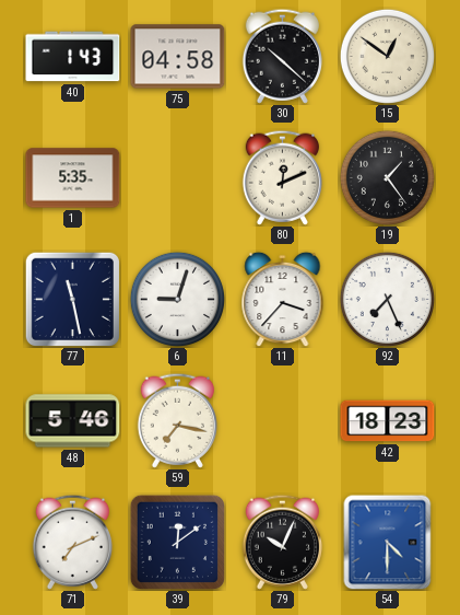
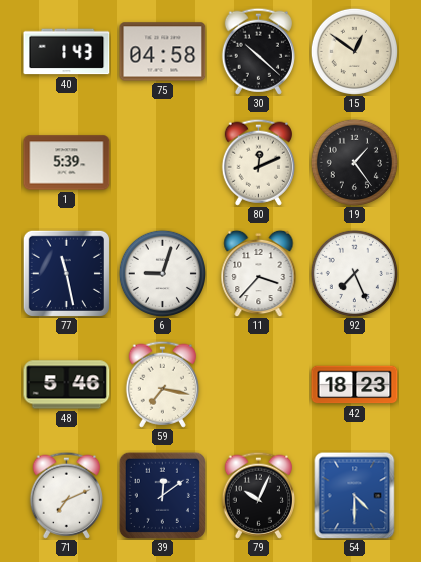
1: 5:35 -> 5:39
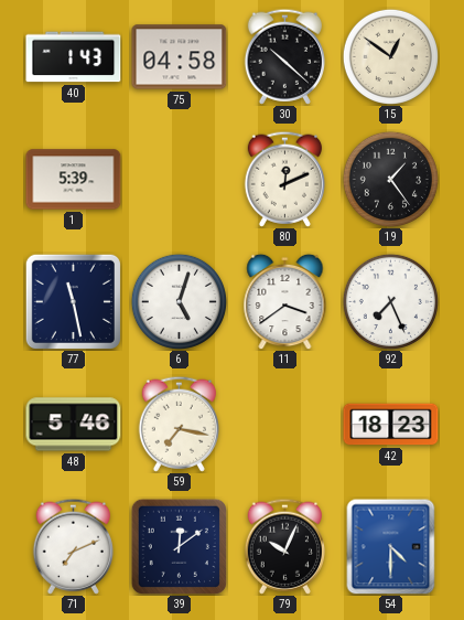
6: 9:03 -> 5:03
11: 3:37 -> 3:39
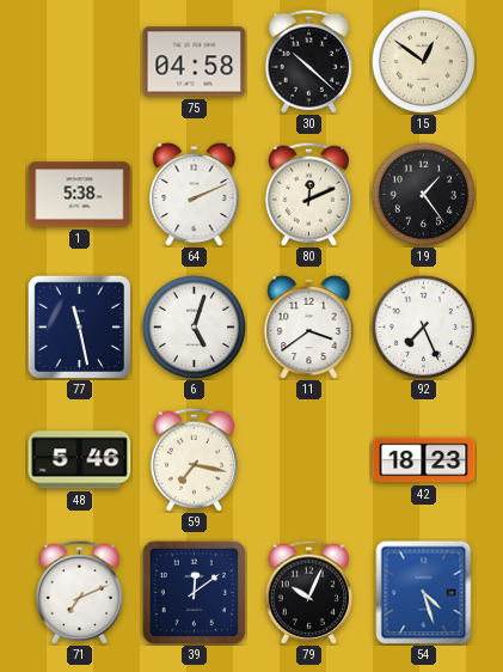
40: 1:43 -> none
1: 5:39 -> 5:38
64: none -> 2:11
54: 4:30 -> 4:27
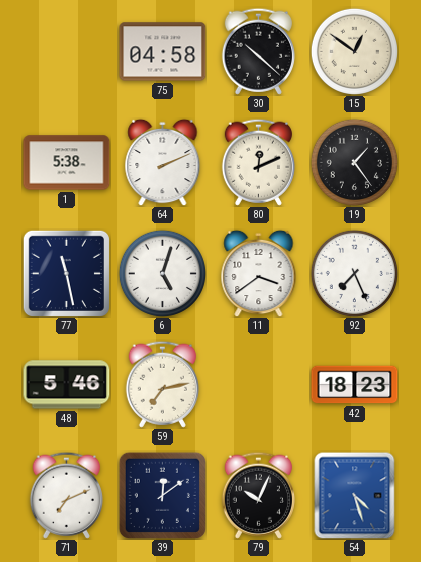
59: 7:17 -> 7:13
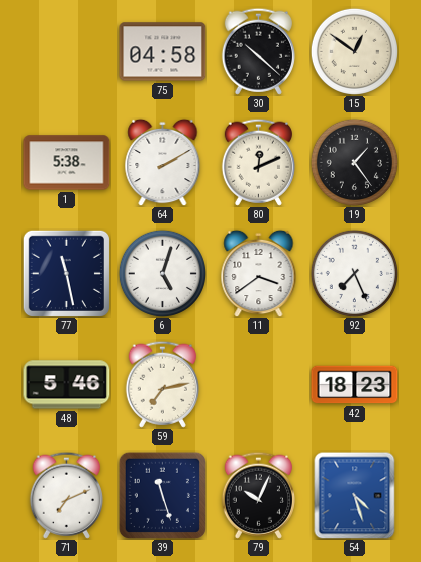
64: 2:11 -> 2:10
39: 12:09 -> 11:27
